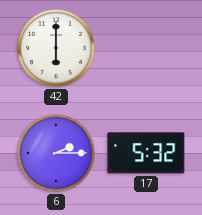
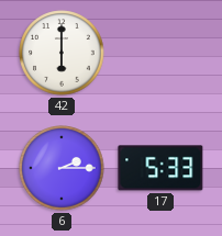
17: 5:32 -> 5:33
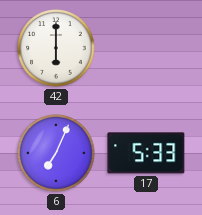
6: 2:15 -> 7:04
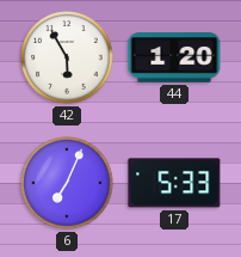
42: 6:00 -> 5:55
44: none -> 1:20
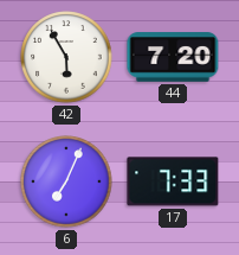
44: 1:20 -> 7:20
17: 5:33 -> 7:33
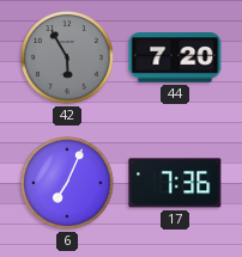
42 dial: white -> grey
17: 7:33 -> 7:36
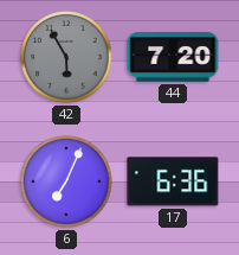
17: 7:36 -> 6:36
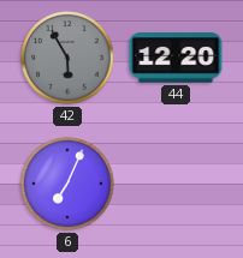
44: 7:20 -> 12:20
17: 6:36 -> none
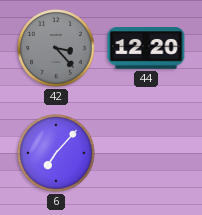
42: 5:55 -> 3:23
6: 7:04 -> 7:07
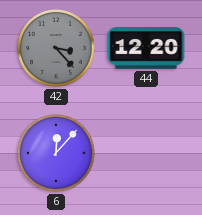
6: 7:07 -> 12:07
